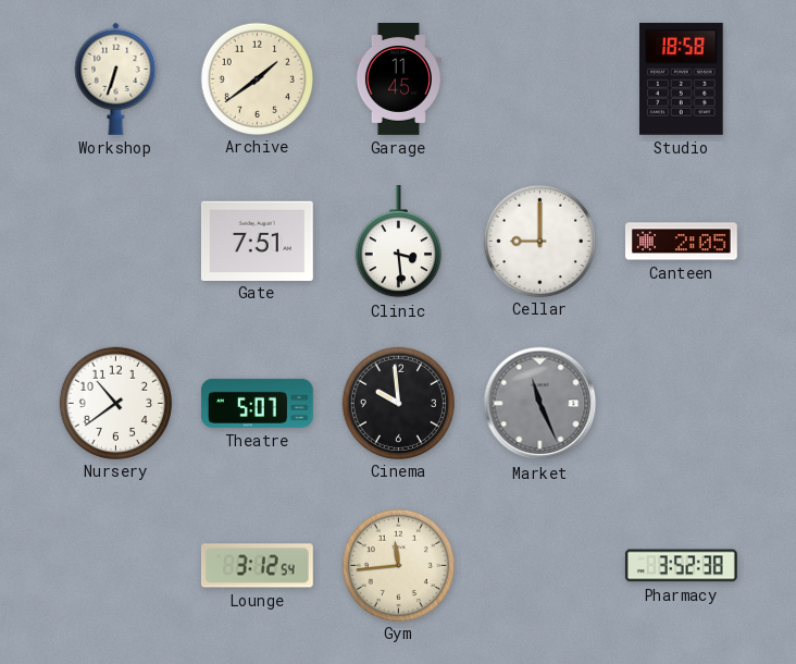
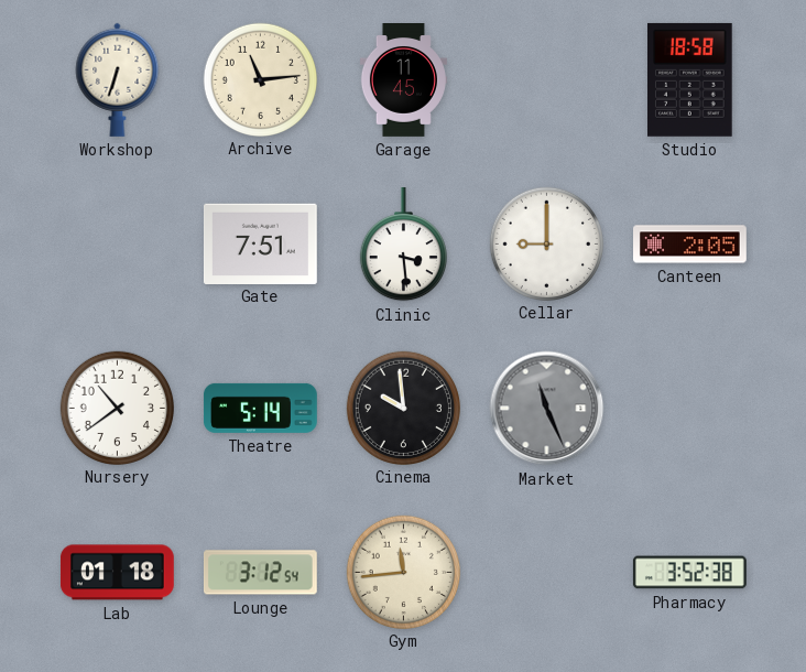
Archive: 1:39 -> 11:14
Theatre: 5:07 -> 5:14
Lab: none -> 01:18
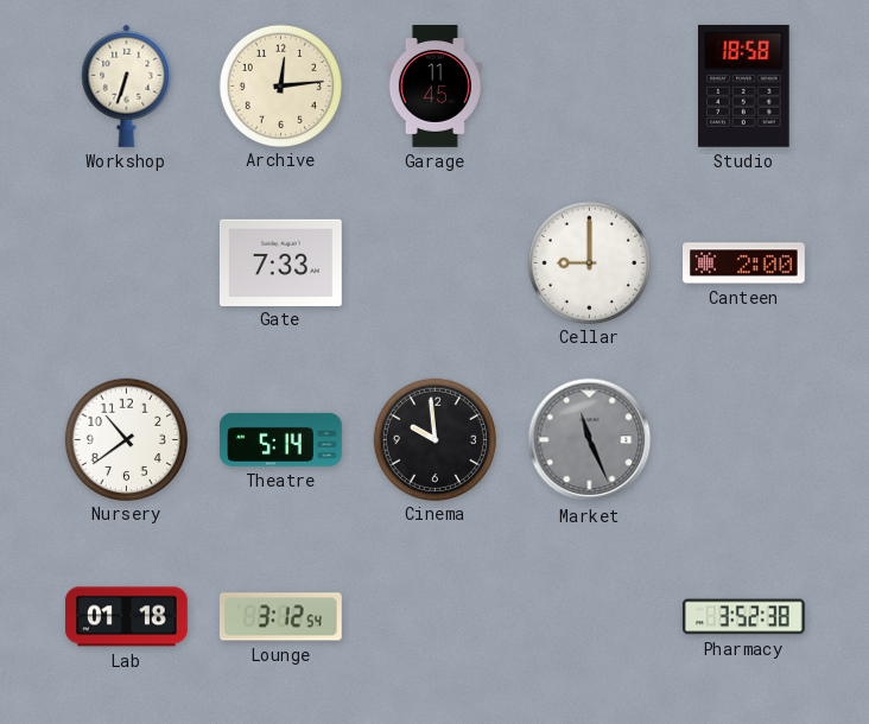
Archive: 11:14 -> 12:14
Gate: 7:51 -> 7:33
Clinic: 3:29 -> none
Canteen: 2:05 -> 2:00
Gym: 11:44 -> none
